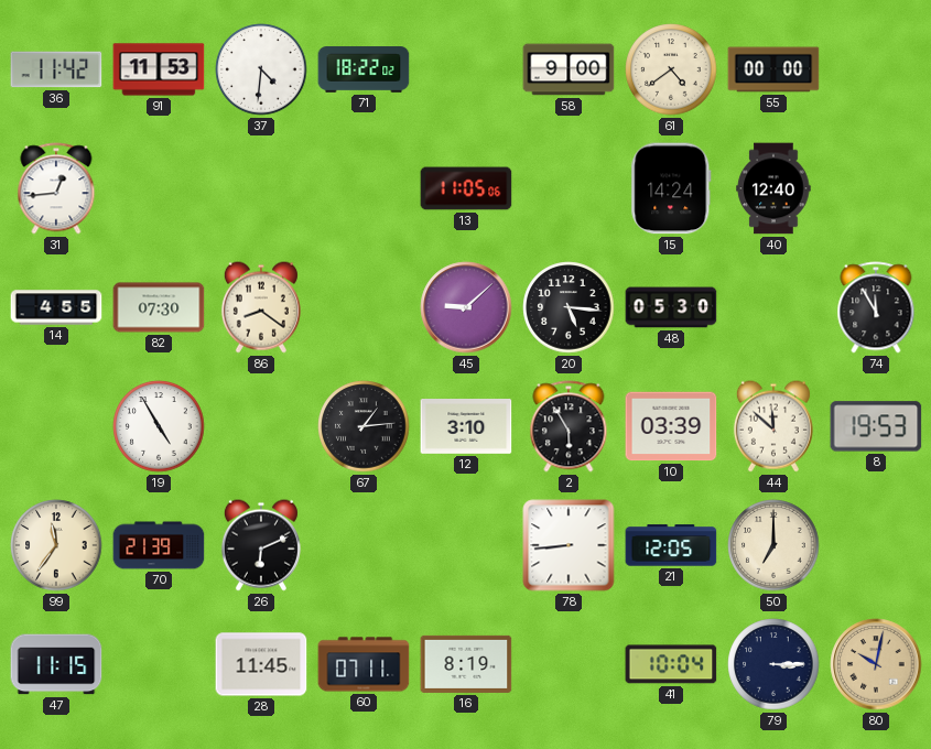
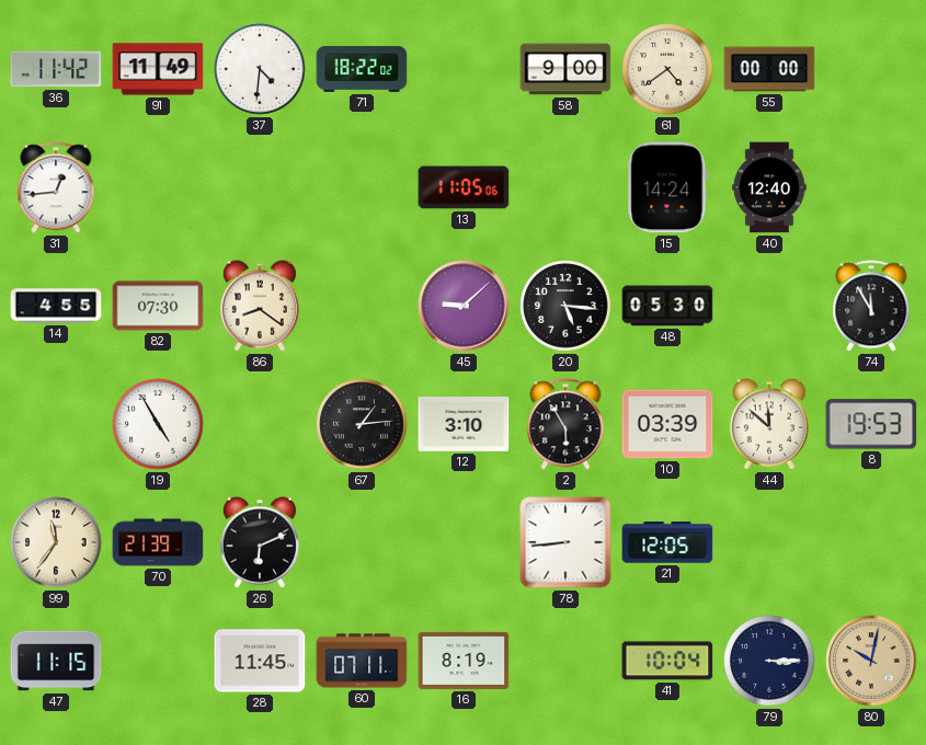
91: 11:53 -> 11:49
50: 7:00 -> none
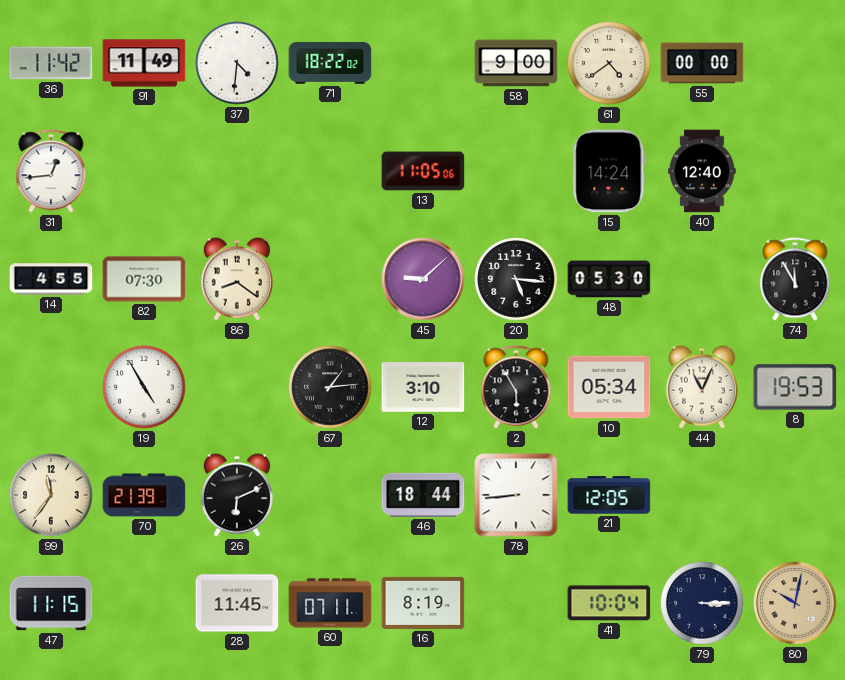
10: 03:39 -> 05:34
44: 11:52 -> 11:04
46: none -> 18:44
